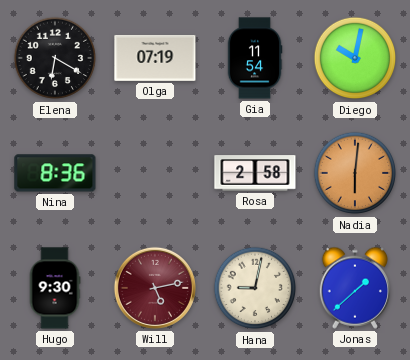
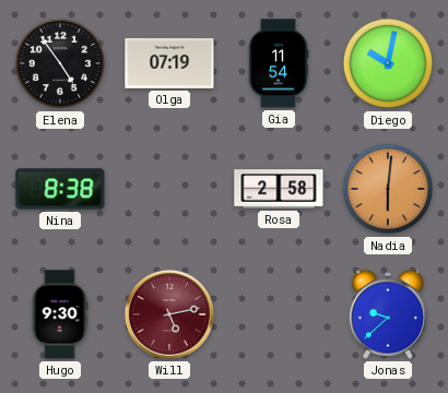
Elena: 6:20 -> 4:54
Nina: 8:36 -> 8:38
Hana: 9:02 -> none
Jonas: 1:38 -> 9:38
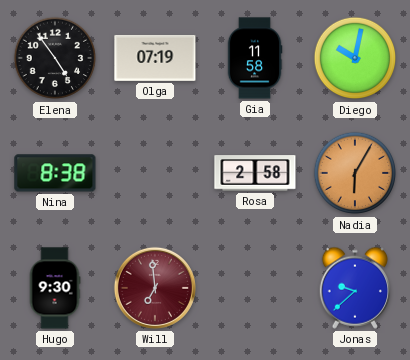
Gia: 11:54 -> 11:58
Nadia: 6:01 -> 6:05
Will: 5:13 -> 6:59
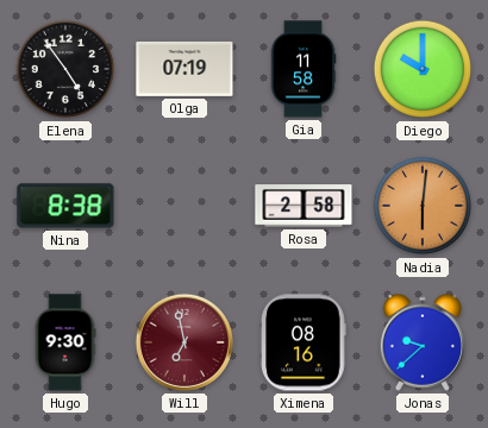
Diego: 10:02 -> 10:00
Nadia: 6:05 -> 6:01
Will: 6:59 -> 6:58
Ximena: none -> 08:16
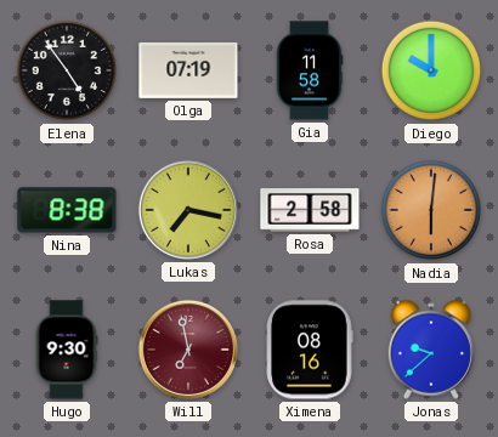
Lukas: none -> 7:17
